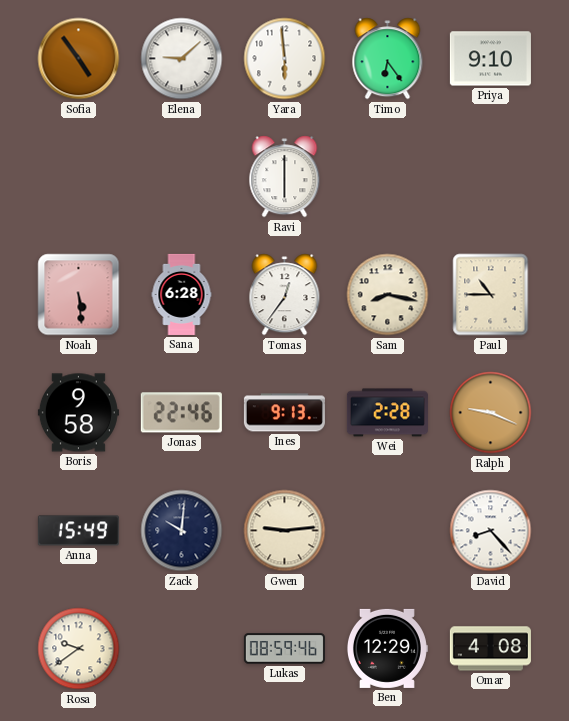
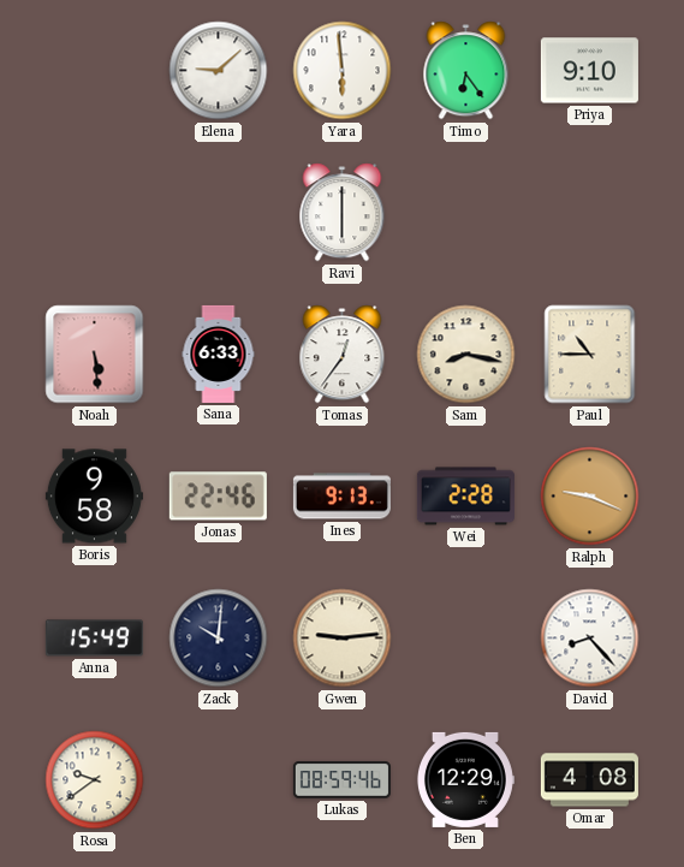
Sofia: 4:54 -> none
Sana: 6:28 -> 6:33
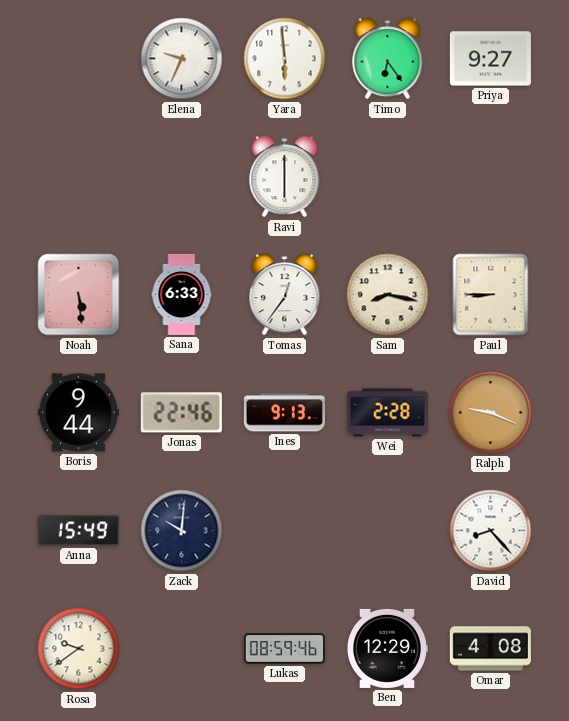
Elena: 9:08 -> 9:34
Priya: 9:10 -> 9:27
Paul: 10:45 -> 8:45
Boris: 9:58 -> 9:44
Gwen: 9:14 -> none
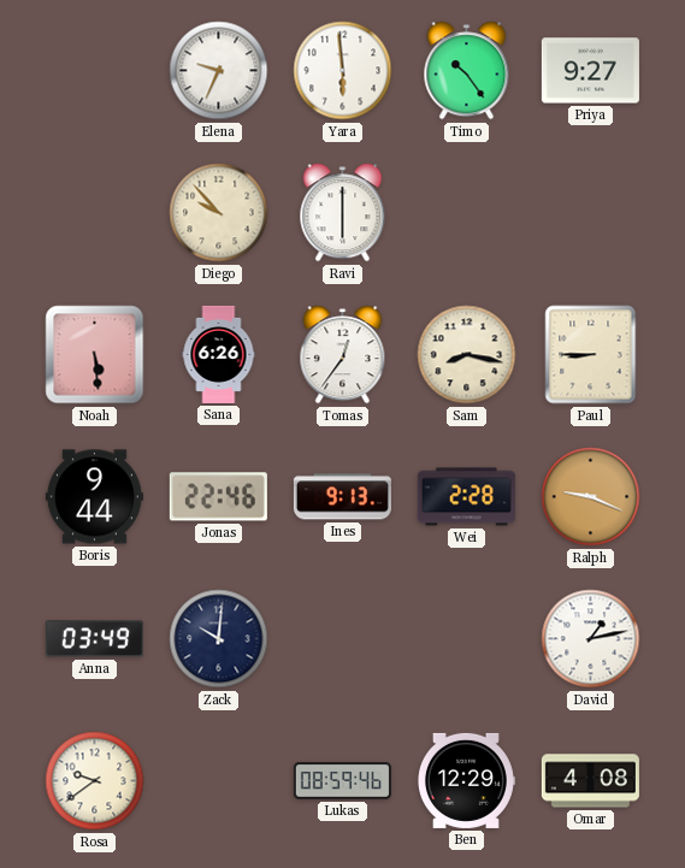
Timo: 6:24 -> 10:24
Diego: none -> 9:53
Sana: 6:33 -> 6:26
Anna: 15:49 -> 03:49
David: 8:23 -> 1:13
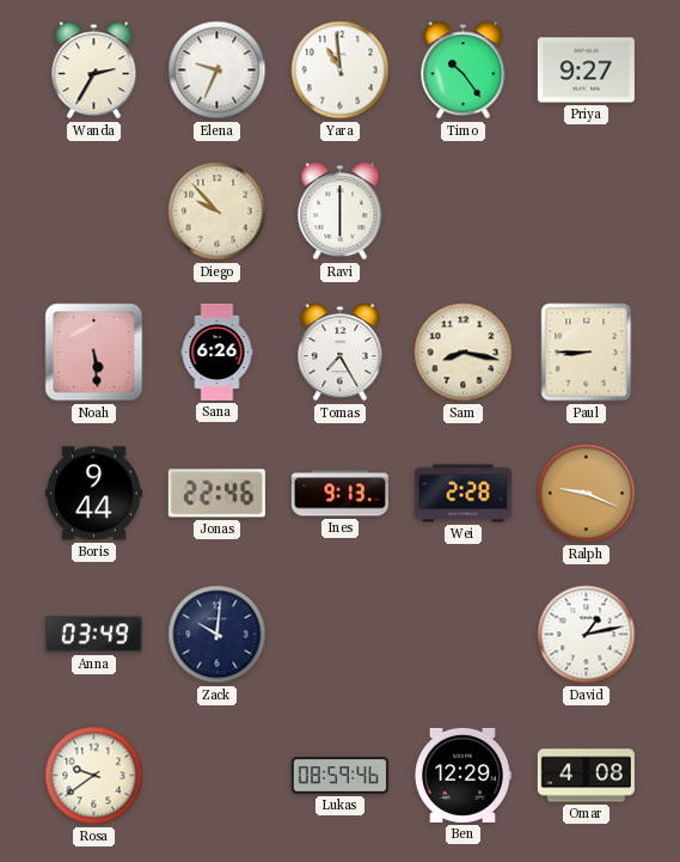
Wanda: none -> 2:35
Yara: 5:59 -> 10:59
Tomas: 12:36 -> 7:25
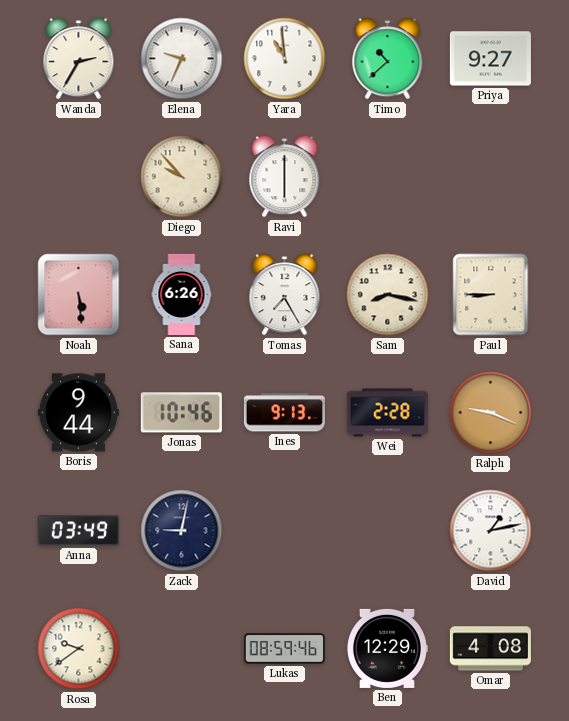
Timo: 10:24 -> 10:38
Jonas: 22:46 -> 10:46
Zack: 10:01 -> 9:02
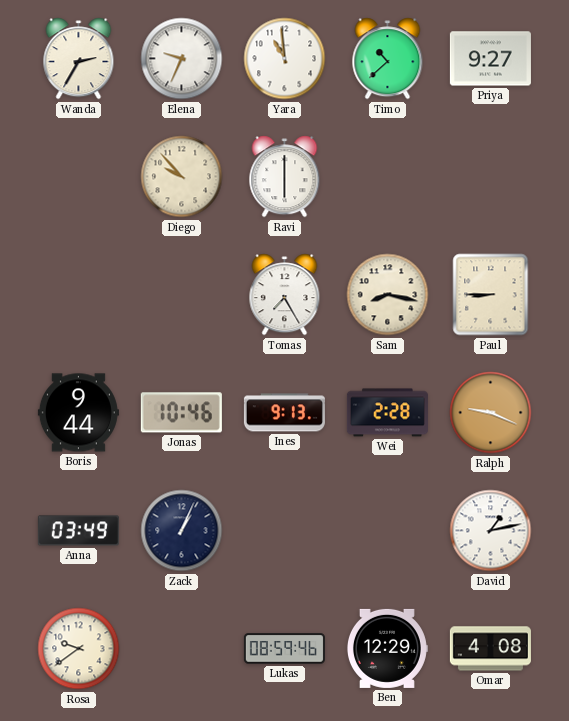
Noah: 5:29 -> none
Sana: 6:26 -> none
Zack: 9:02 -> 1:04
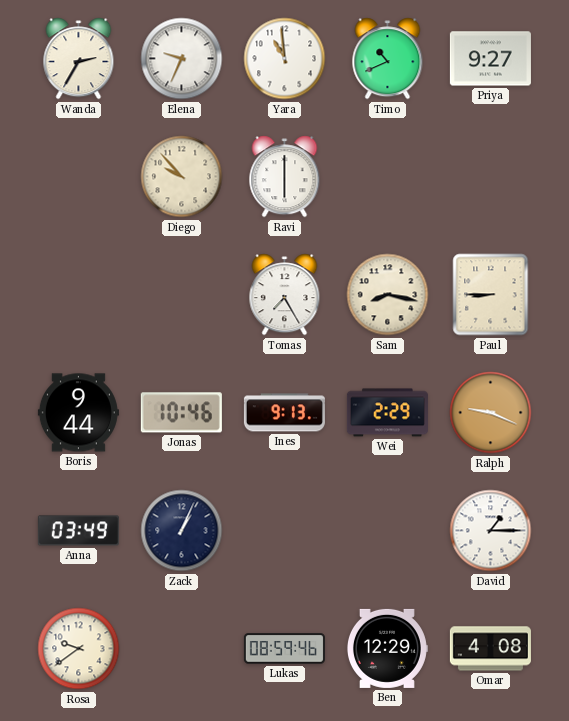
Timo: 10:38 -> 10:41
Wei: 2:28 -> 2:29
David: 1:13 -> 1:15
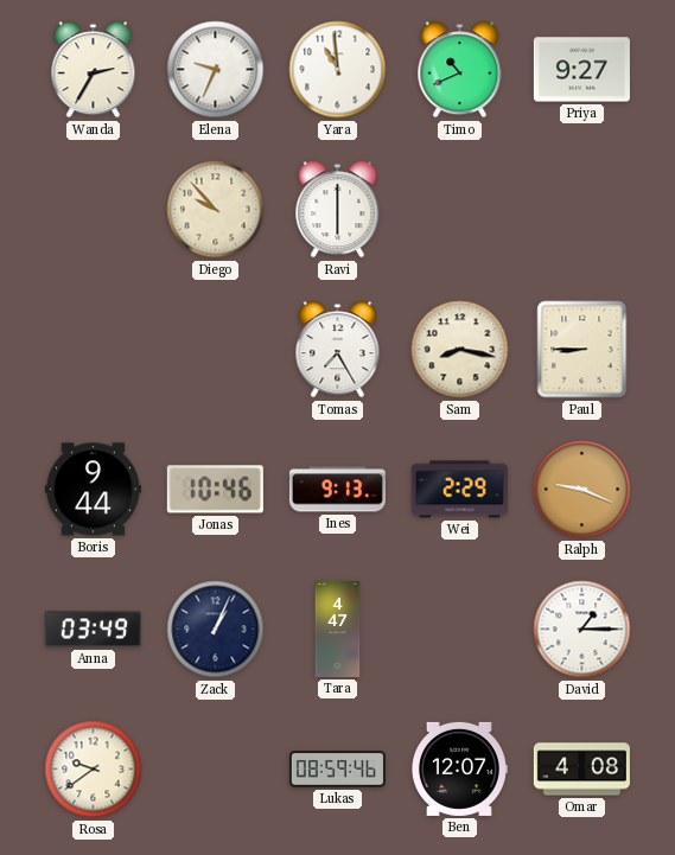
Tara: none -> 4:47
Ben: 12:29 -> 12:07
